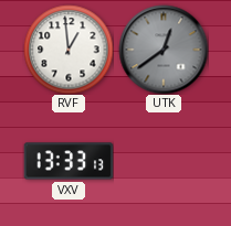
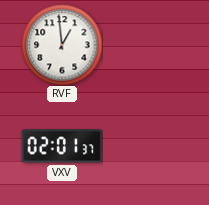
UTK: 12:39 -> none
VXV: 13:33 -> 02:01
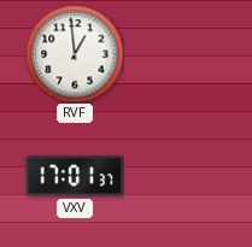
VXV: 02:01 -> 17:01
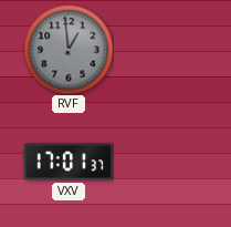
RVF dial: white -> grey
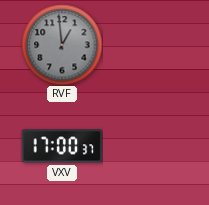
VXV: 17:01 -> 17:00
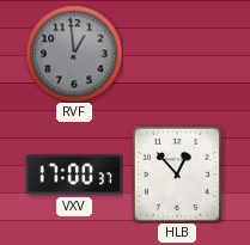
HLB: none -> 12:53
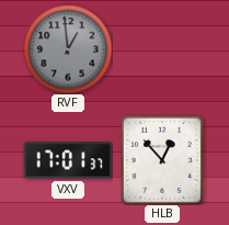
VXV: 17:00 -> 17:01
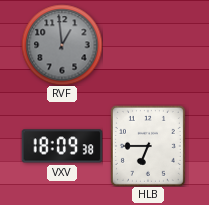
VXV: 17:01 -> 18:09
HLB: 12:53 -> 6:45
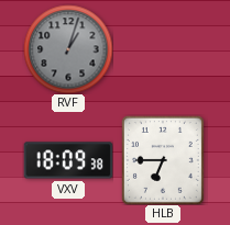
RVF: 12:59 -> 1:03
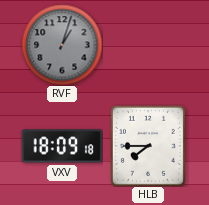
VXV: 18:09:38 -> 18:09:18
HLB: 6:45 -> 7:45
